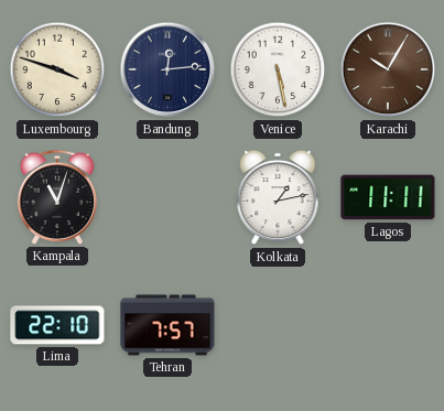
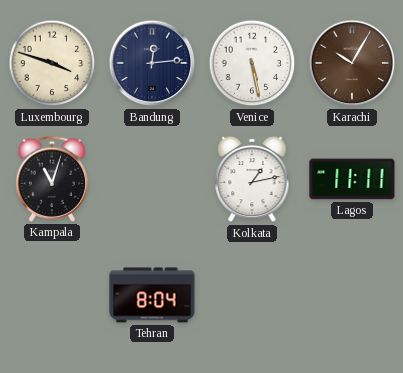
Lima: 22:10 -> none
Tehran: 7:57 -> 8:04
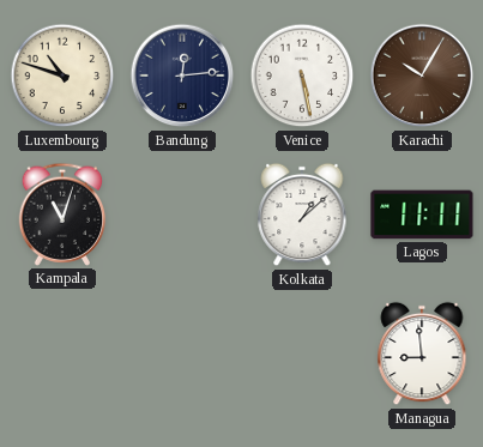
Luxembourg: 3:48 -> 10:48
Kolkata: 1:13 -> 1:08
Tehran: 8:04 -> none
Managua: none -> 8:59
